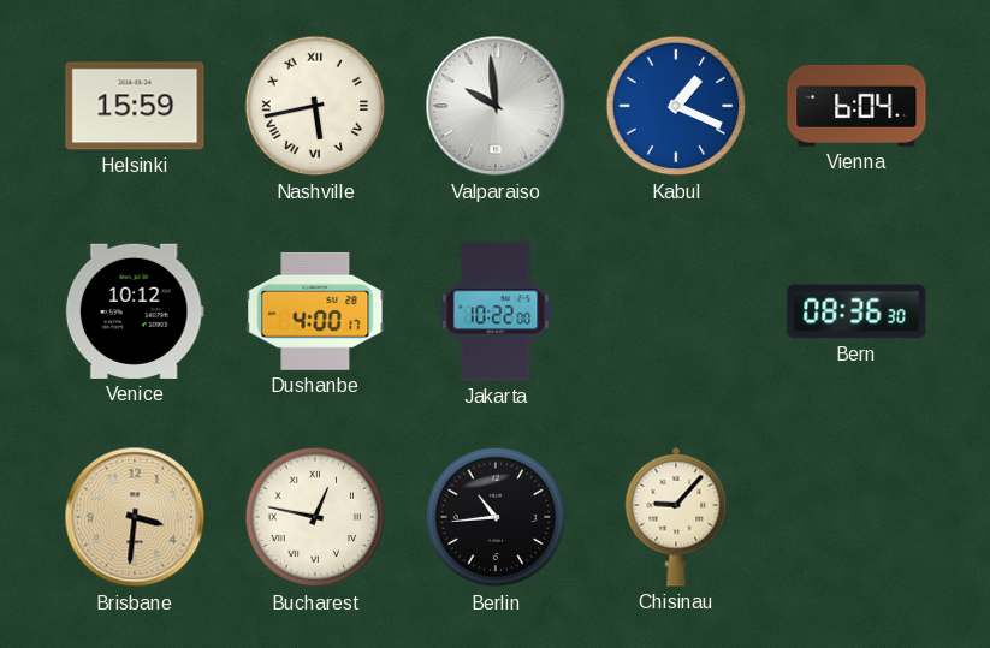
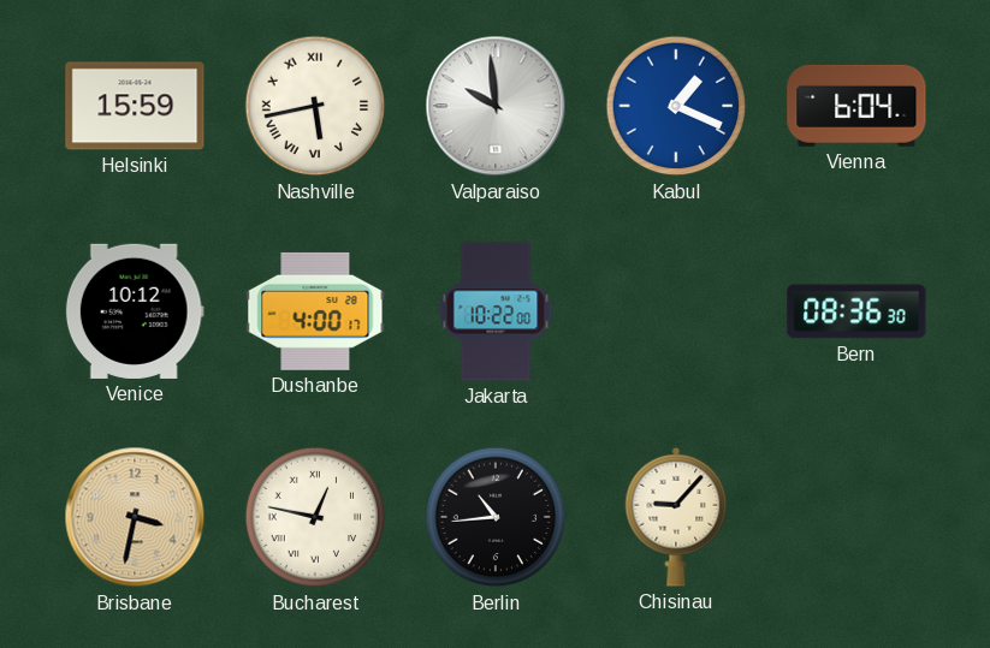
Brisbane: 3:31 -> 3:32
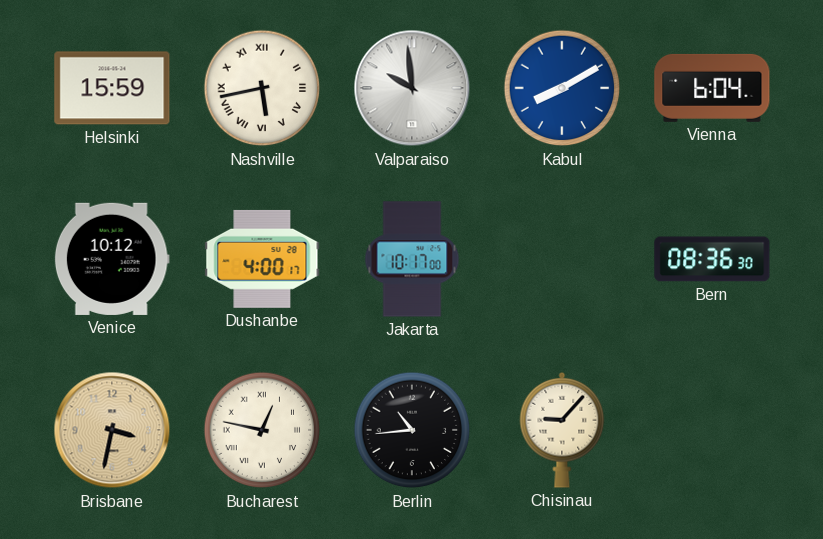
Kabul: 1:19 -> 8:10
Jakarta: 10:22 -> 10:17
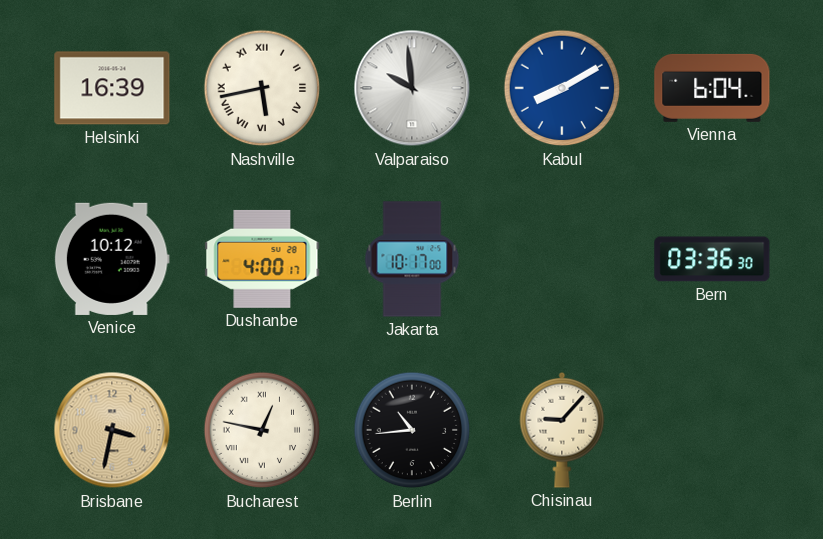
Helsinki: 15:59 -> 16:39
Bern: 08:36 -> 03:36
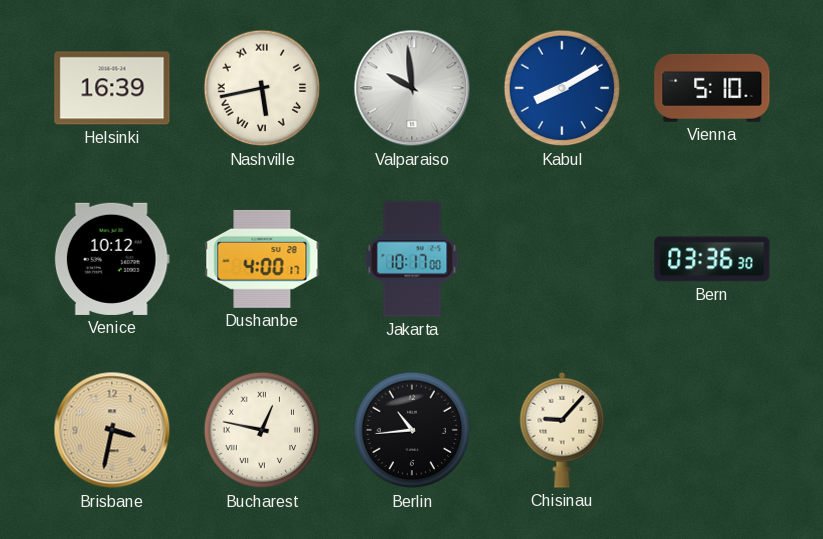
Vienna: 6:04 -> 5:10
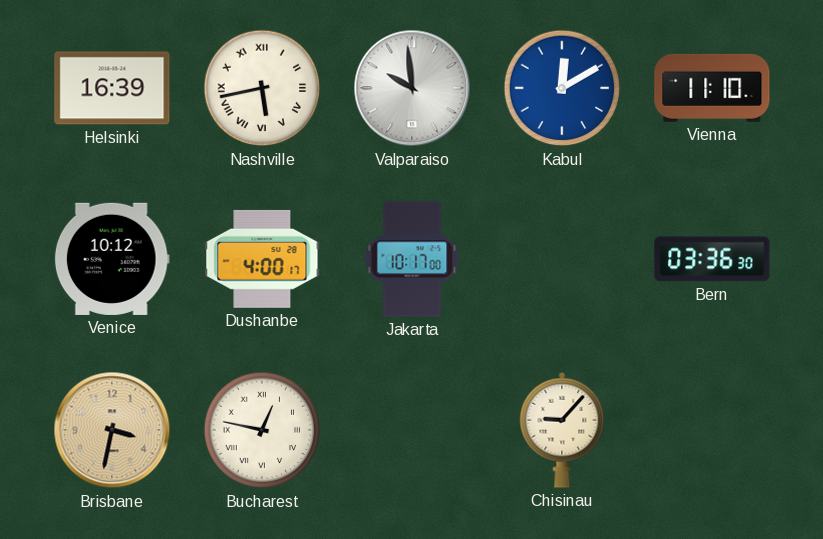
Kabul: 8:10 -> 12:10
Vienna: 5:10 -> 11:10
Berlin: 10:44 -> none
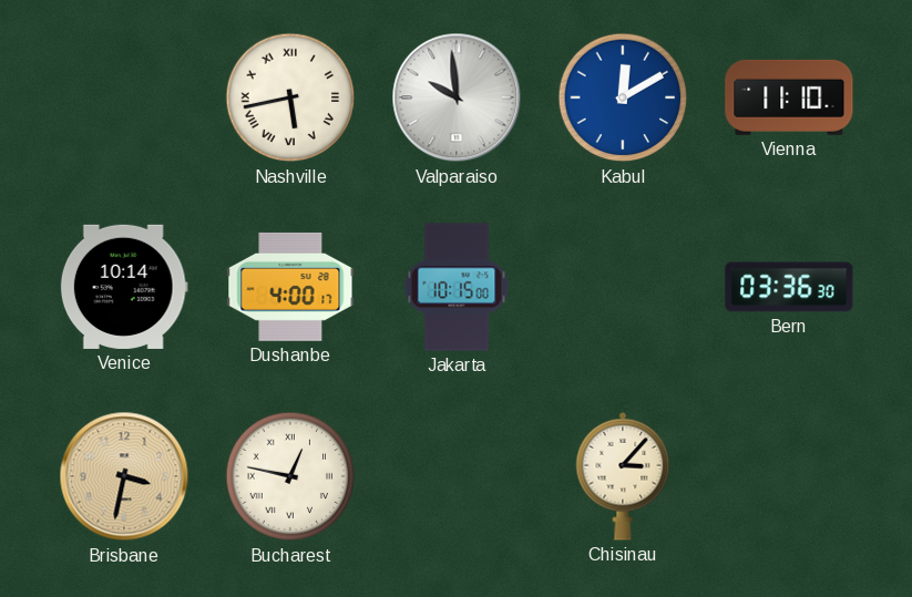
Helsinki: 16:39 -> none
Venice: 10:12 -> 10:14
Jakarta: 10:17 -> 10:15
Chisinau: 9:07 -> 3:07
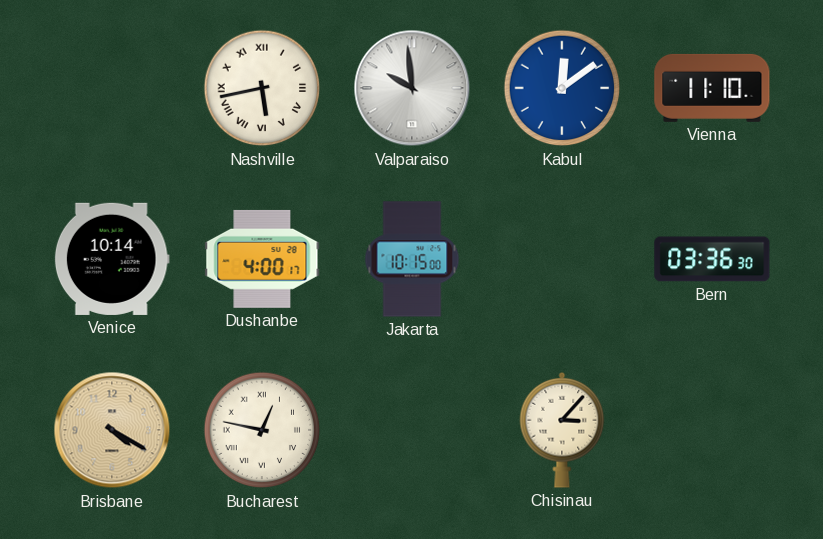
Kabul: 12:10 -> 12:09
Brisbane: 3:32 -> 4:20
